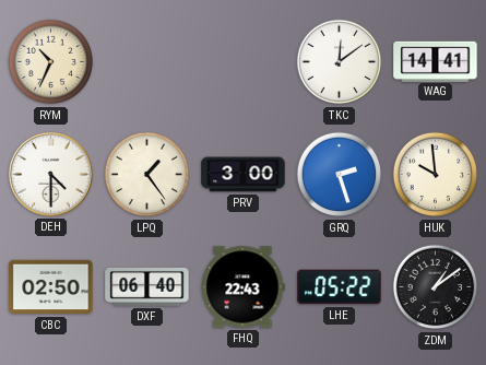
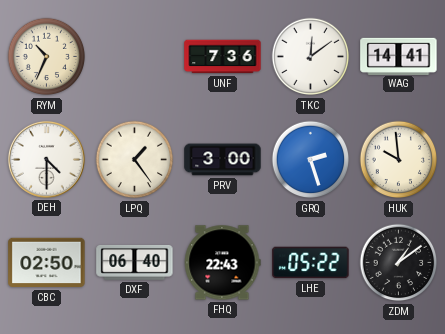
UNF: none -> 7:36
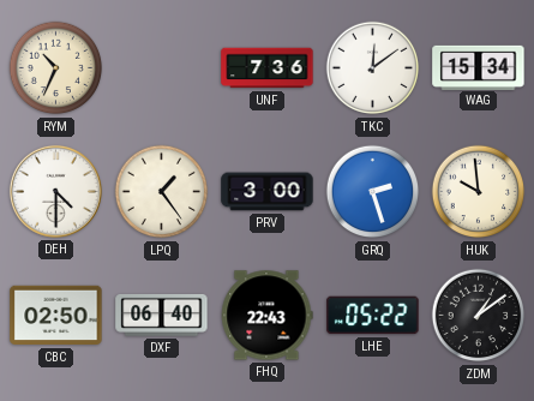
WAG: 14:41 -> 15:34
